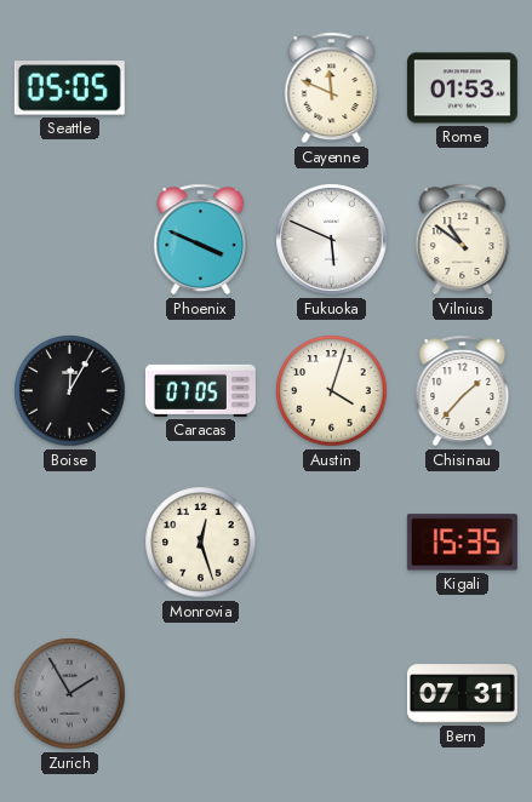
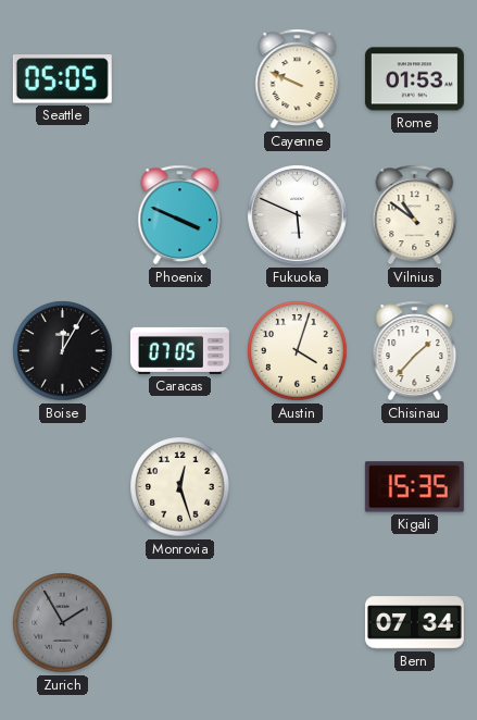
Cayenne: 11:49 -> 9:49
Bern: 07:31 -> 07:34
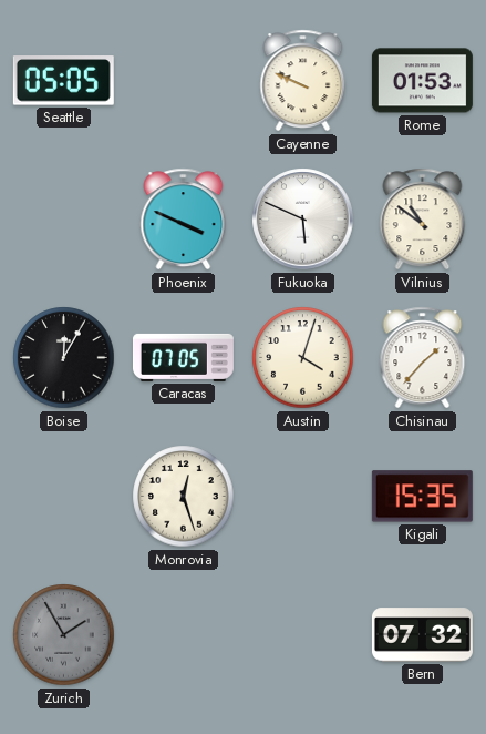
Bern: 07:34 -> 07:32
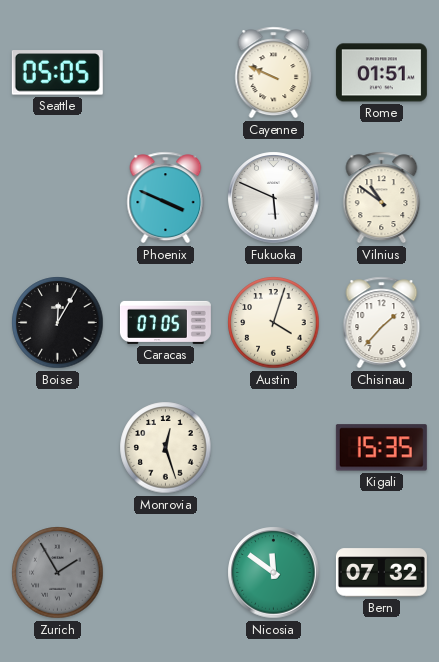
Rome: 01:53 -> 01:51
Nicosia: none -> 11:51
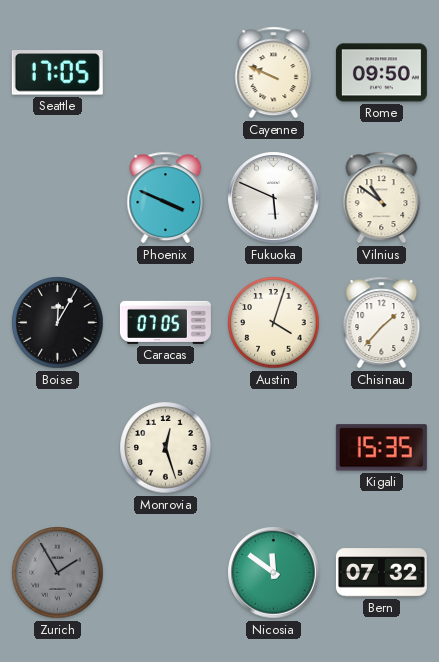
Seattle: 05:05 -> 17:05
Rome: 01:51 -> 09:50
